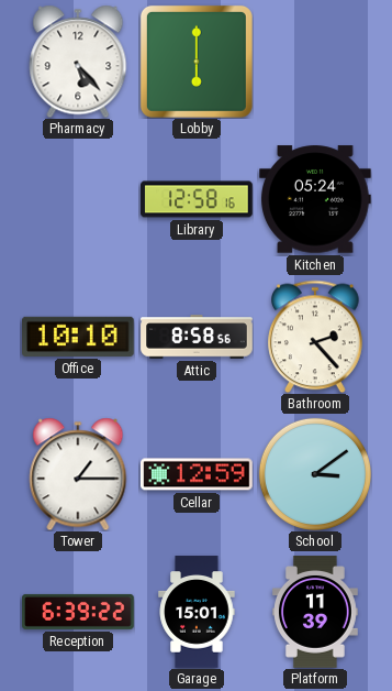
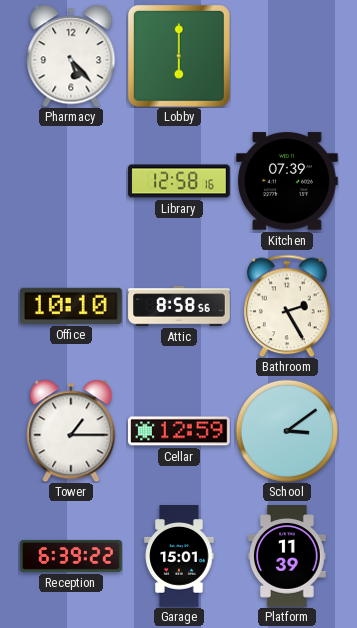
Kitchen: 05:24 -> 07:39
Bathroom: 2:23 -> 2:25
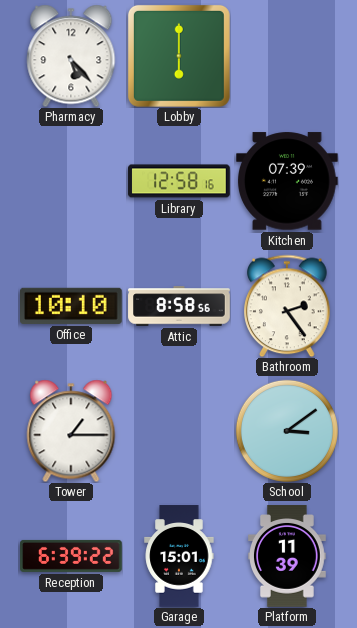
Bathroom: 2:25 -> 2:24
Cellar: 12:59 -> none
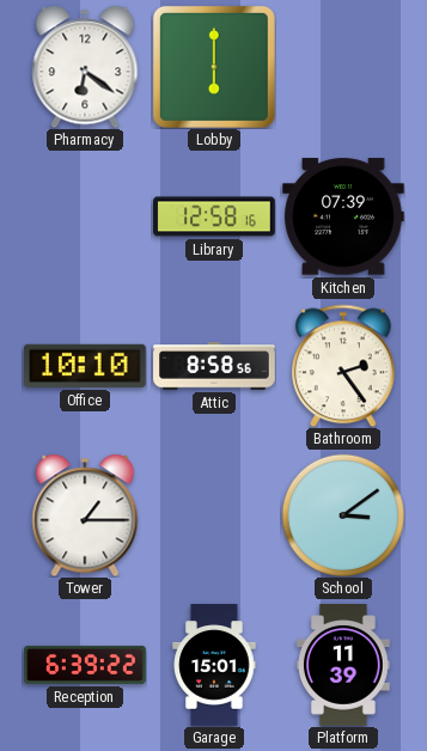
Pharmacy: 5:23 -> 6:21
